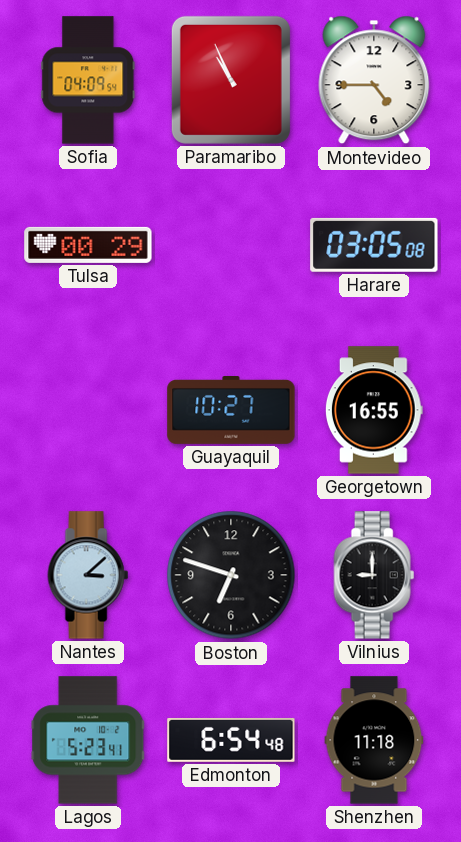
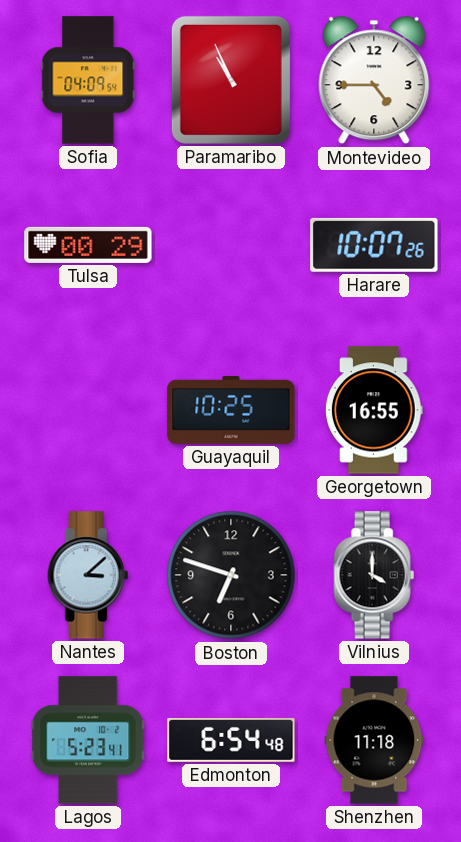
Harare: 03:05 -> 10:07
Guayaquil: 10:27 -> 10:25
Vilnius: 9:00 -> 4:00
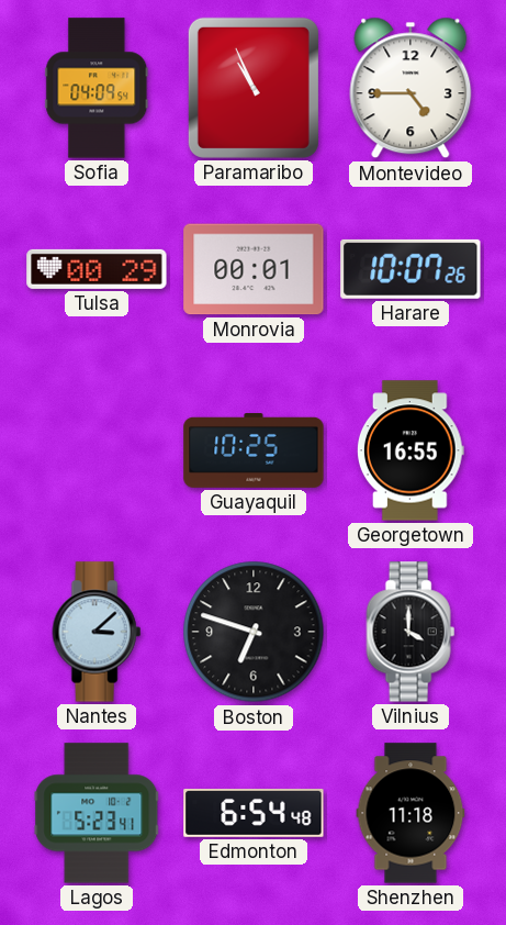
Monrovia: none -> 00:01
